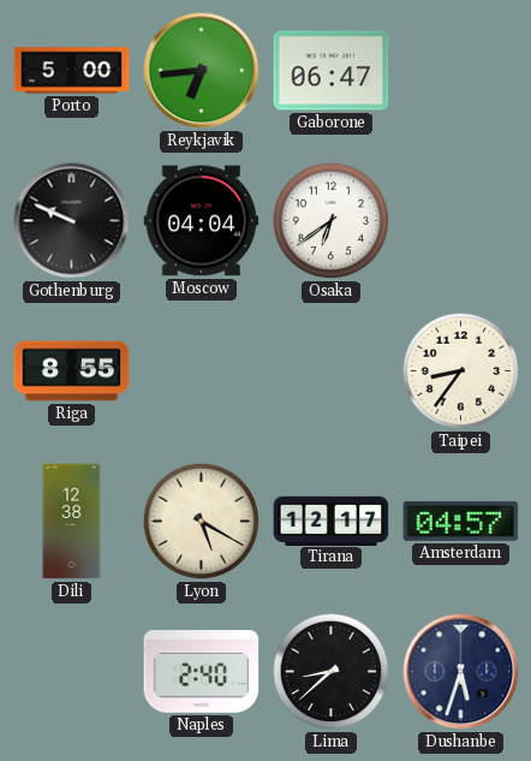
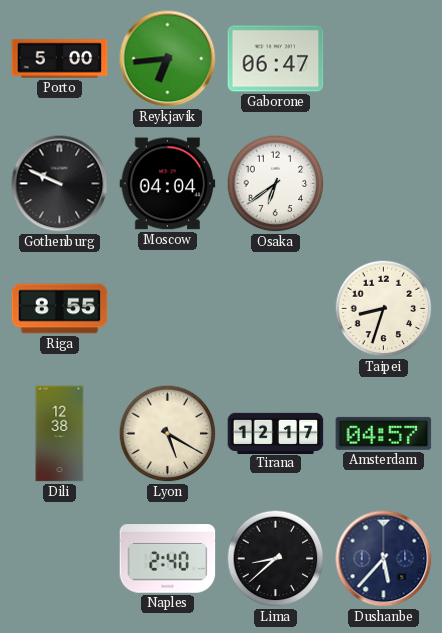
Taipei: 8:36 -> 8:33
Dushanbe: 5:33 -> 5:37
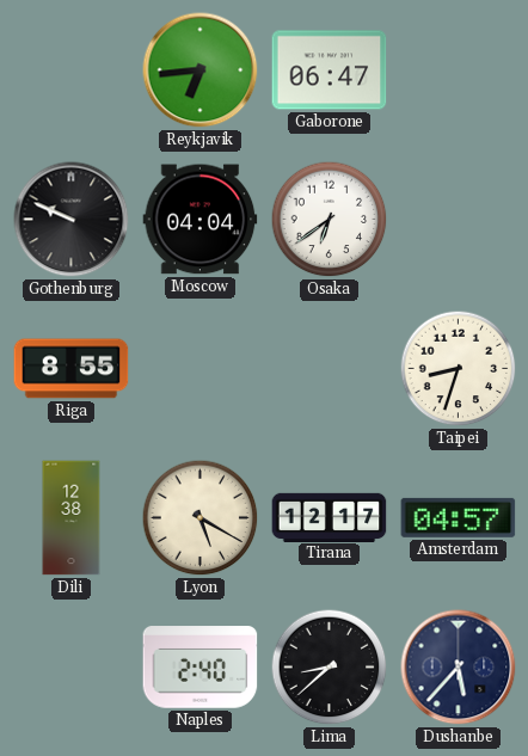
Porto: 5:00 -> none
